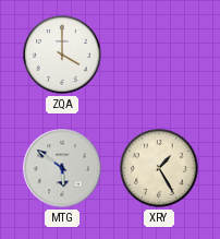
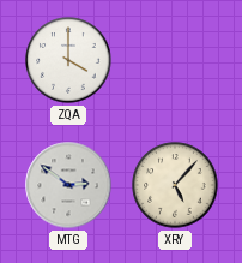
MTG: 5:51 -> 2:51
XRY: 1:25 -> 5:07
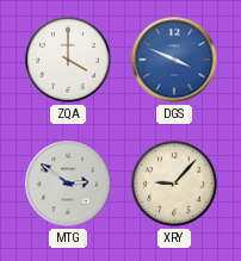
DGS: none -> 3:49
XRY: 5:07 -> 9:07
